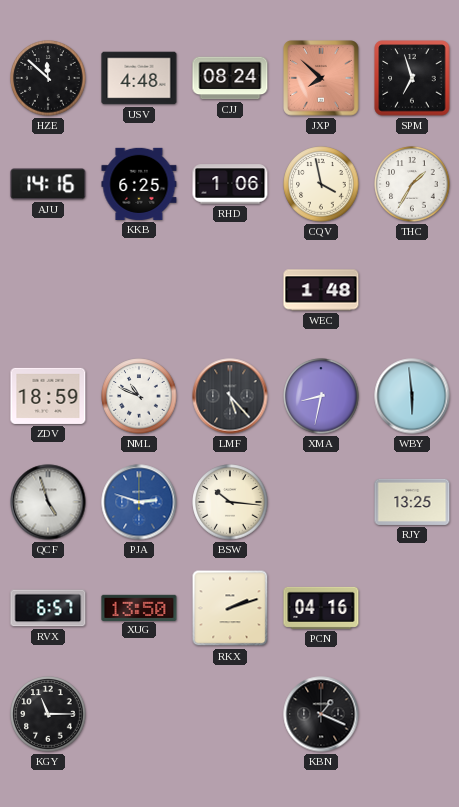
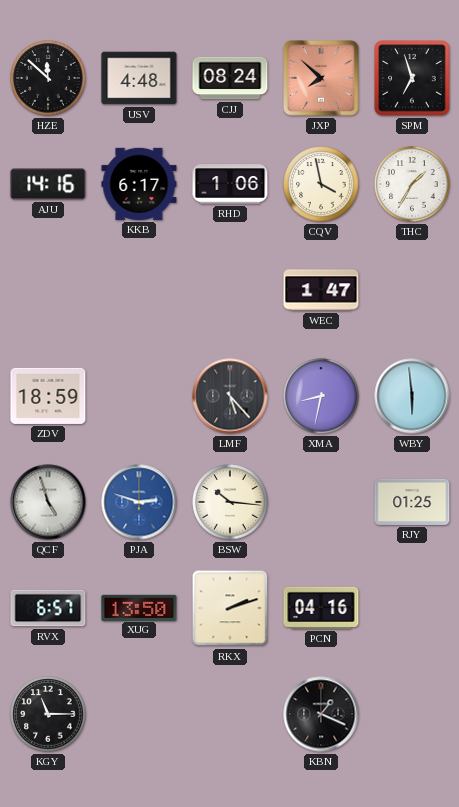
KKB: 6:25 -> 6:17
WEC: 1:48 -> 1:47
NML: 10:49 -> none
RJY: 13:25 -> 01:25
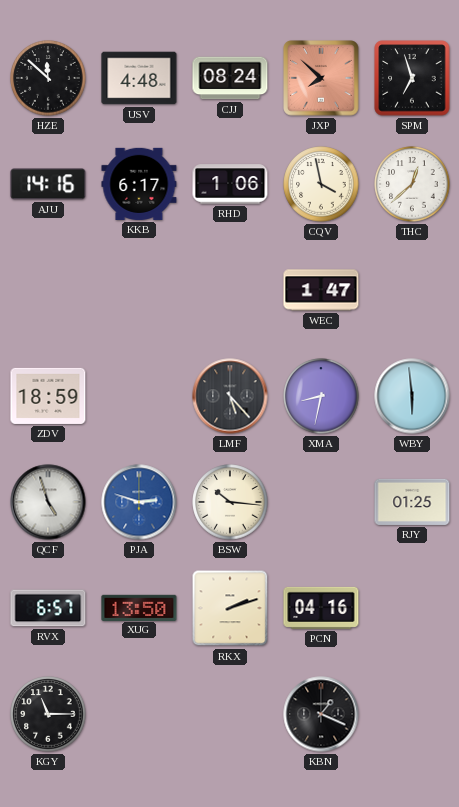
THC: 1:35 -> 12:38
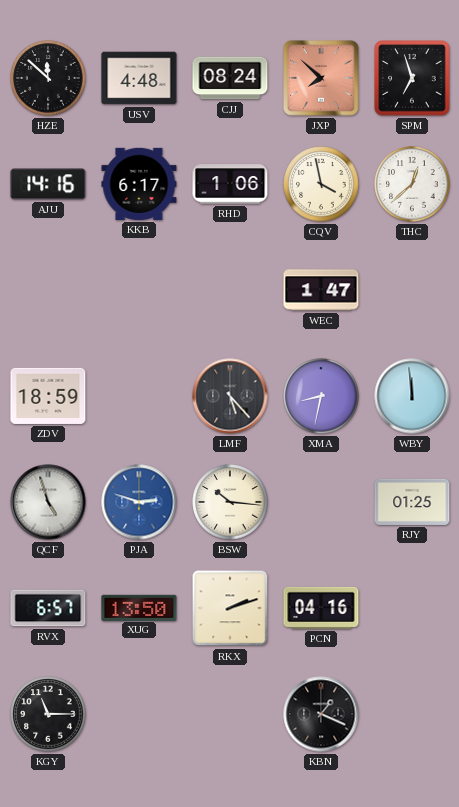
WBY: 5:59 -> 11:59
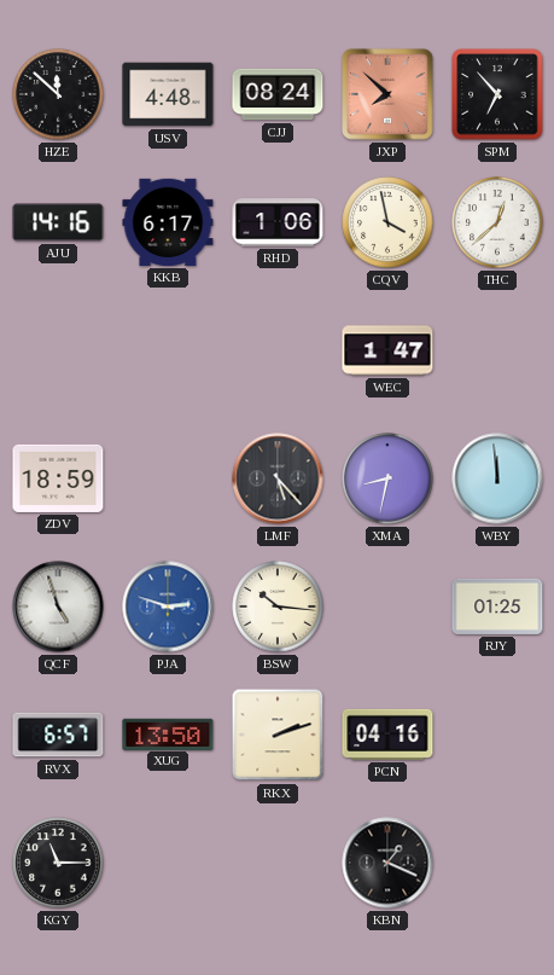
SPM: 6:57 -> 6:53
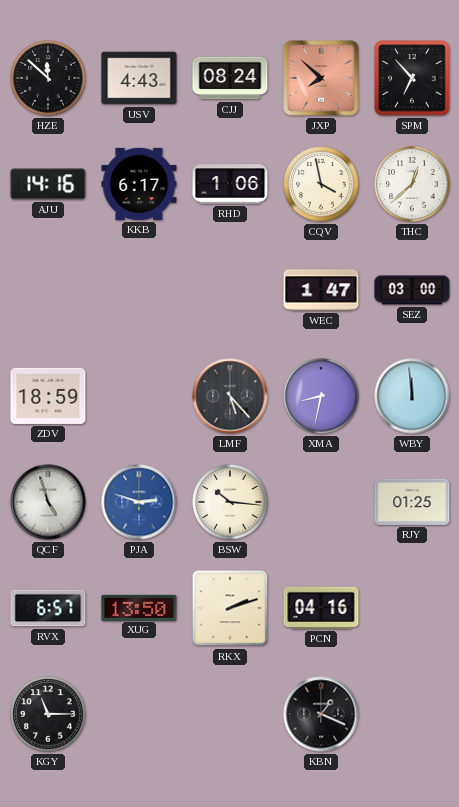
USV: 4:48 -> 4:43
SEZ: none -> 03:00
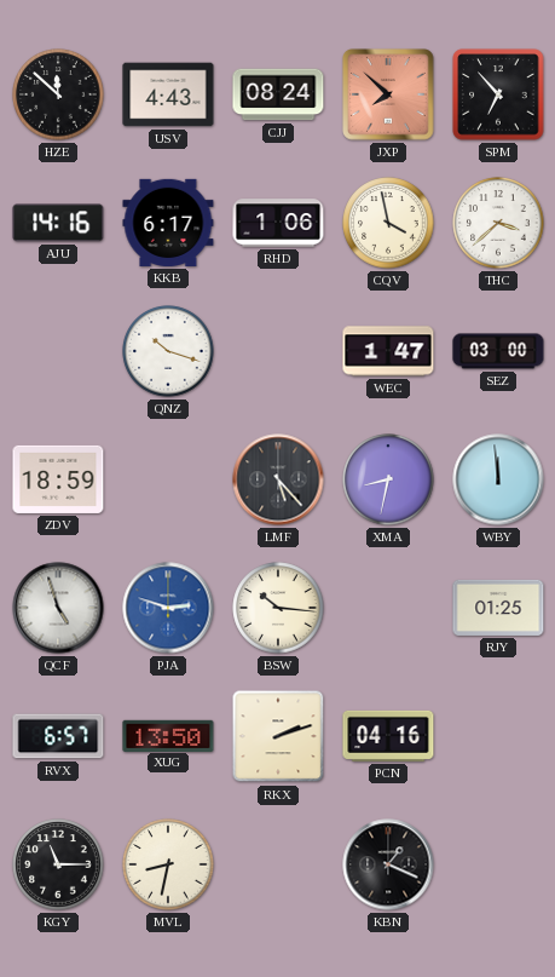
THC: 12:38 -> 3:38
QNZ: none -> 10:18
MVL: none -> 8:32
